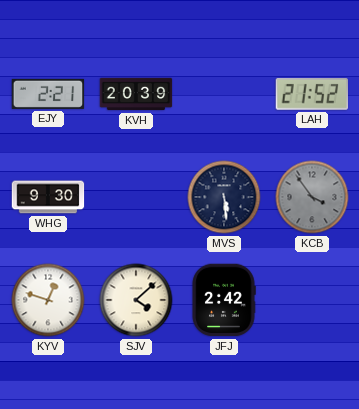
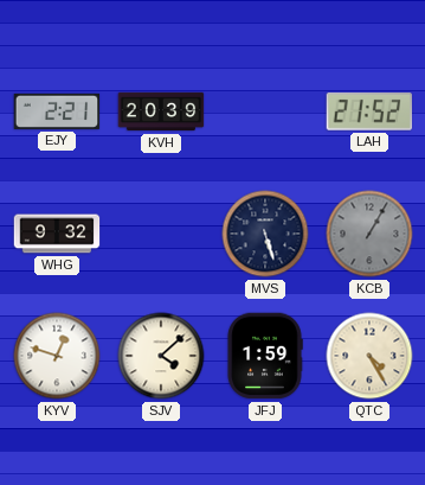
WHG: 9:30 -> 9:32
MVS: 5:29 -> 5:27
KCB: 3:54 -> 1:05
JFJ: 2:42 -> 1:59
QTC: none -> 4:25
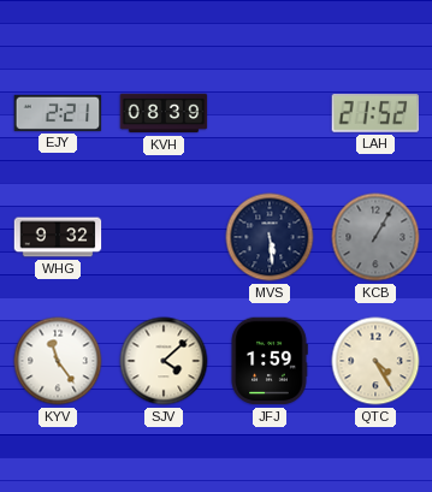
KVH: 20:39 -> 08:39
MVS: 5:27 -> 5:29
KYV: 12:48 -> 11:24
